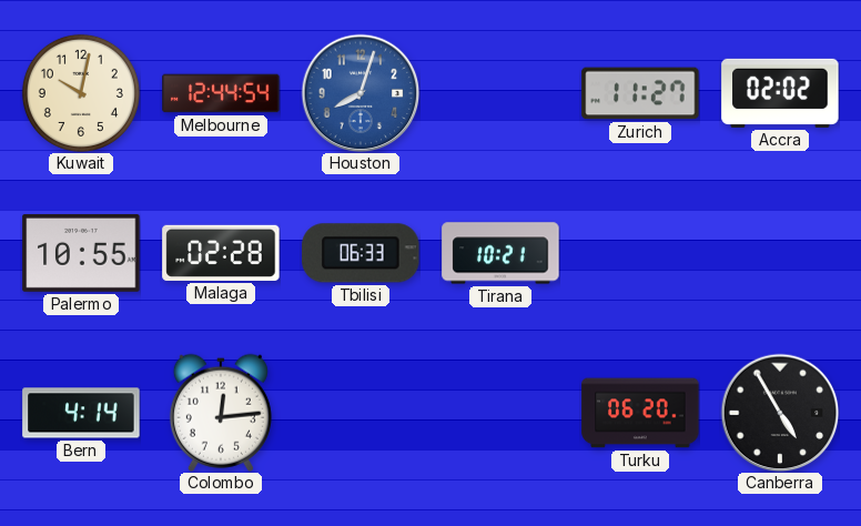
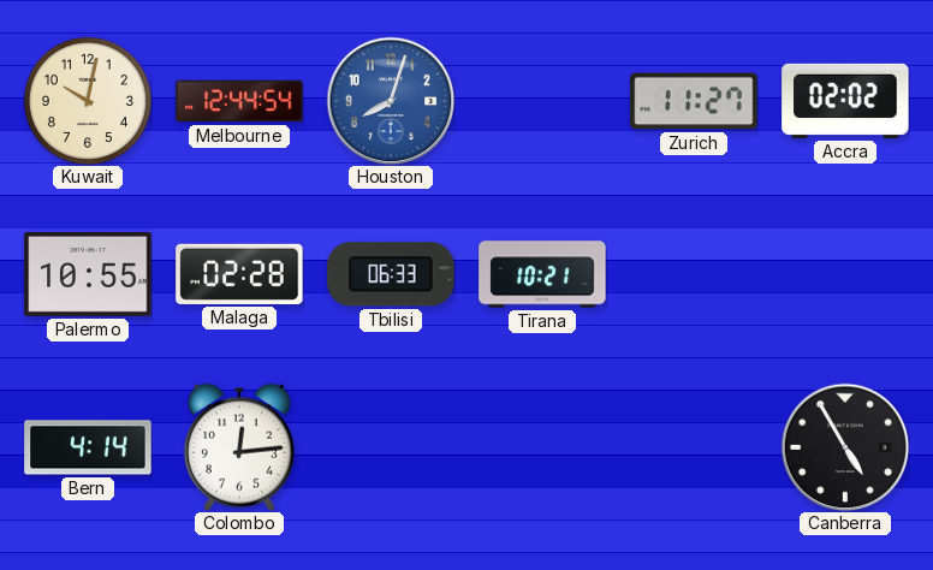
Turku: 06:20 -> none
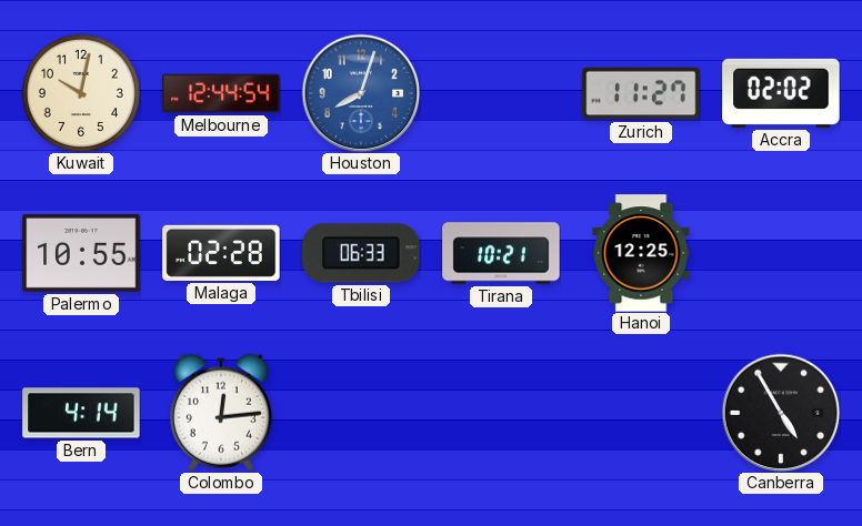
Hanoi: none -> 12:25
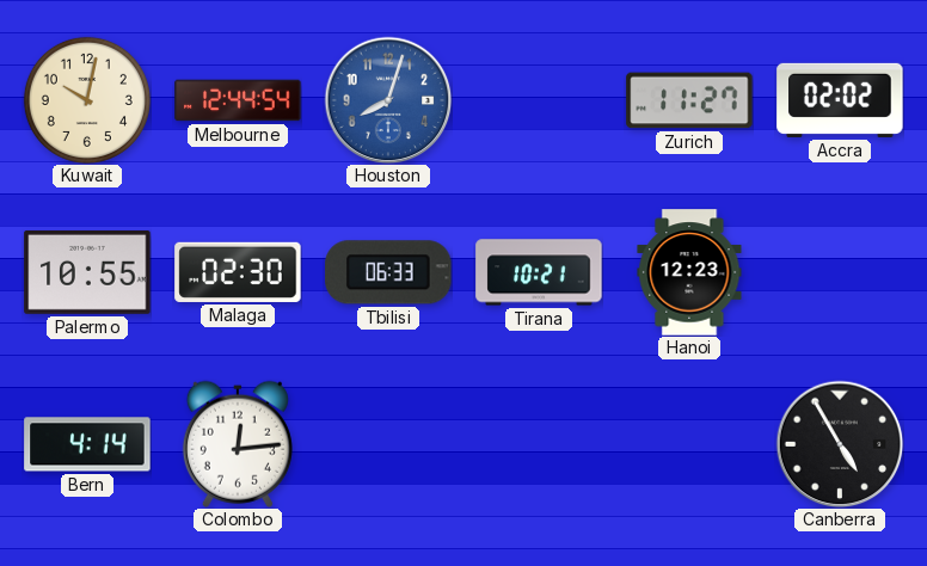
Malaga: 02:28 -> 02:30
Hanoi: 12:25 -> 12:23
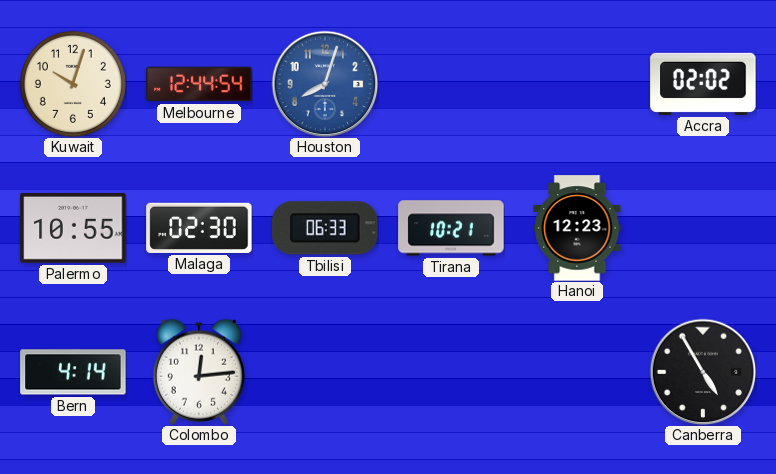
Kuwait: 10:02 -> 10:03
Zurich: 11:27 -> none
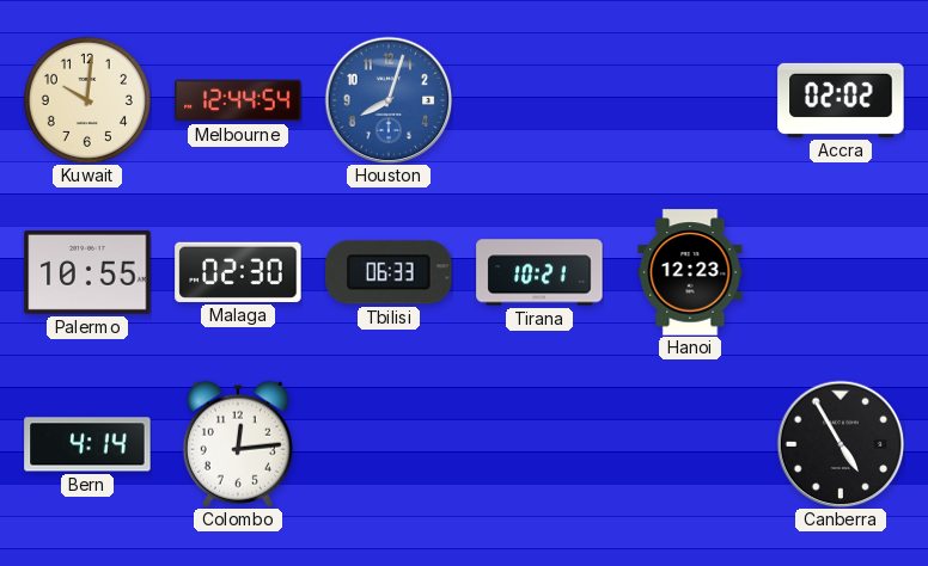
Kuwait: 10:03 -> 10:01
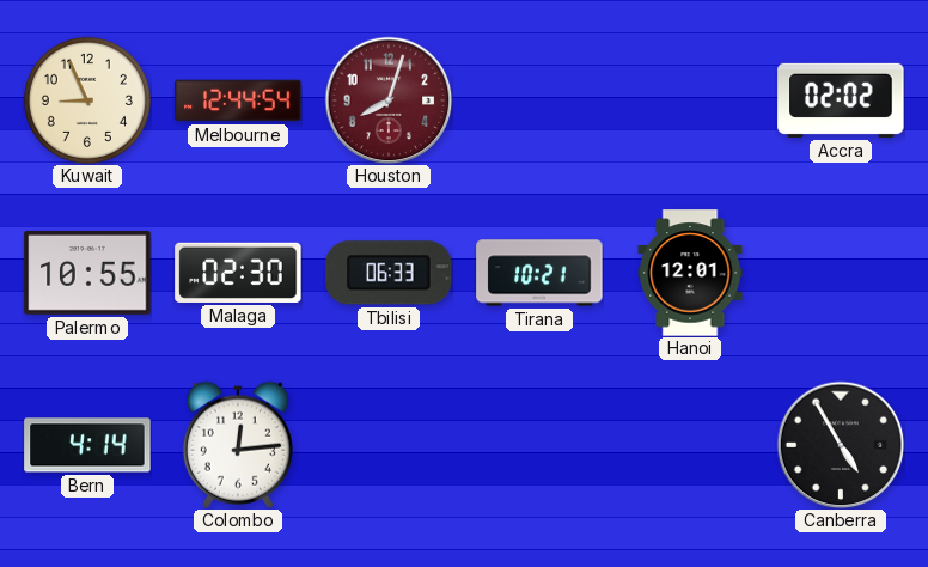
Kuwait: 10:01 -> 8:56
Houston dial: blue -> burgundy
Hanoi: 12:23 -> 12:01
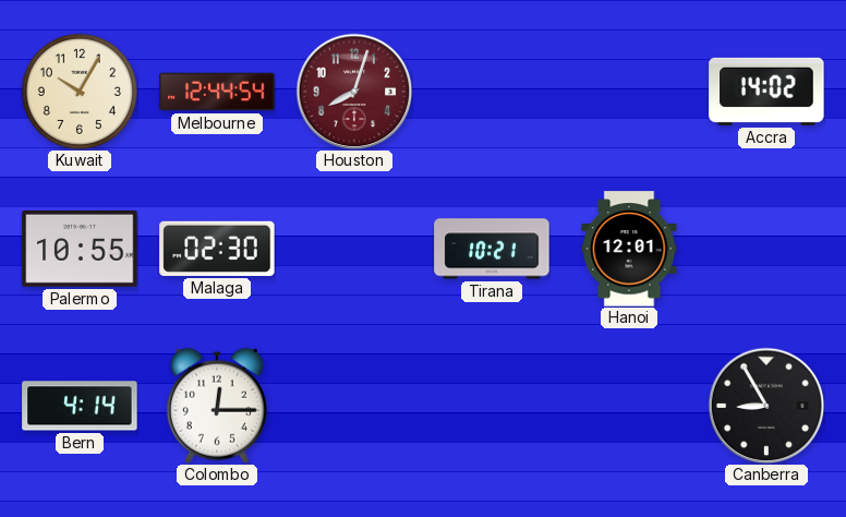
Kuwait: 8:56 -> 10:05
Accra: 02:02 -> 14:02
Tbilisi: 06:33 -> none
Colombo: 12:14 -> 12:15
Canberra: 4:55 -> 8:55
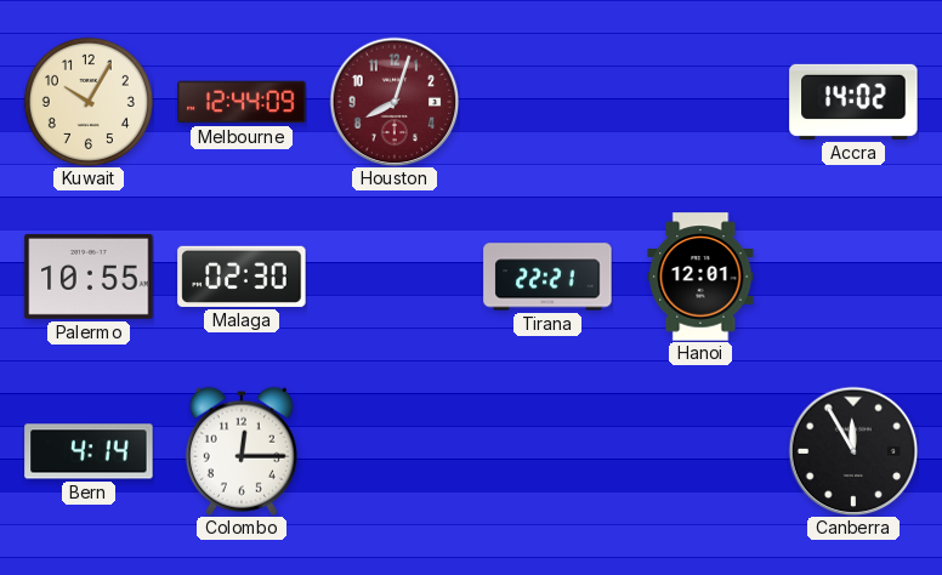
Melbourne: 12:44:54 -> 12:44:09
Tirana: 10:21 -> 22:21
Canberra: 8:55 -> 11:55
